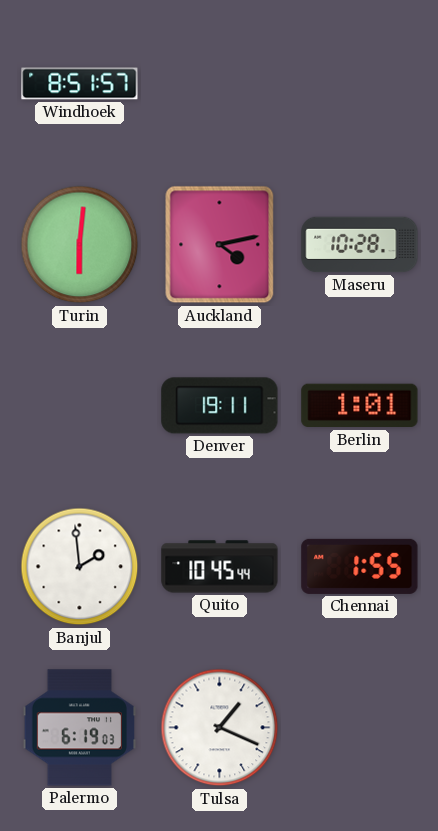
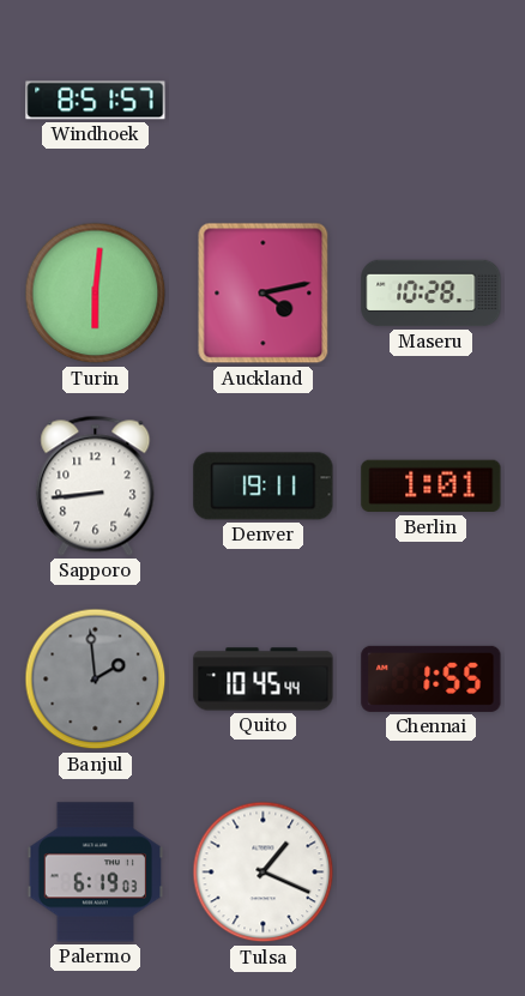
Sapporo: none -> 8:44
Banjul dial: white -> grey
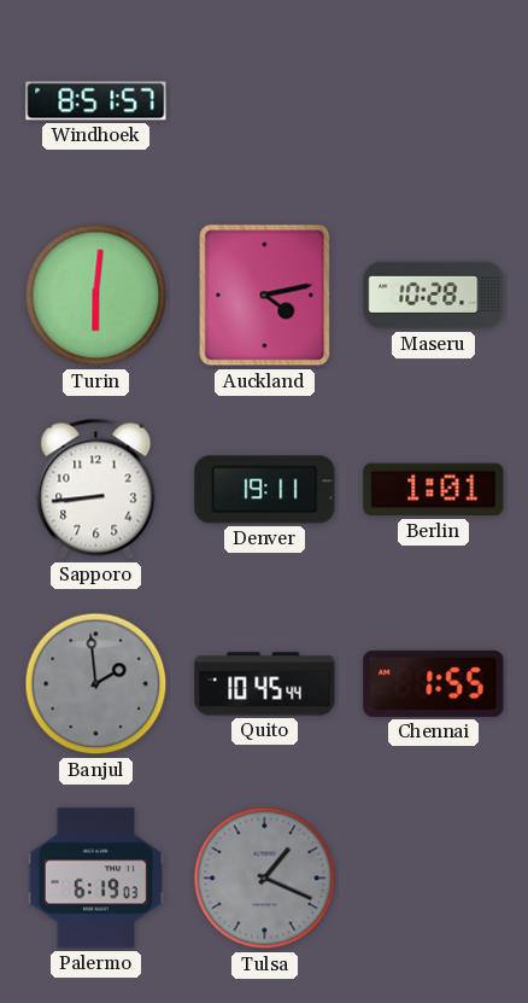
Tulsa dial: white -> grey
